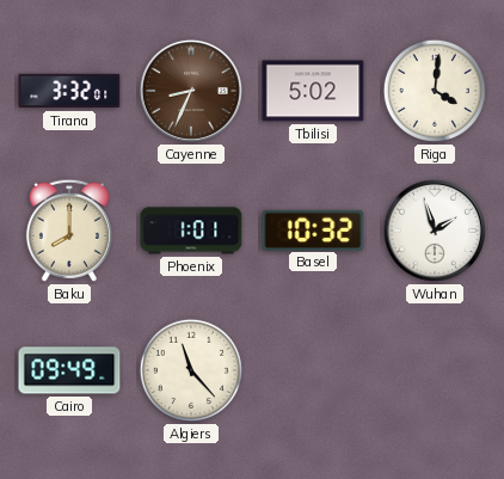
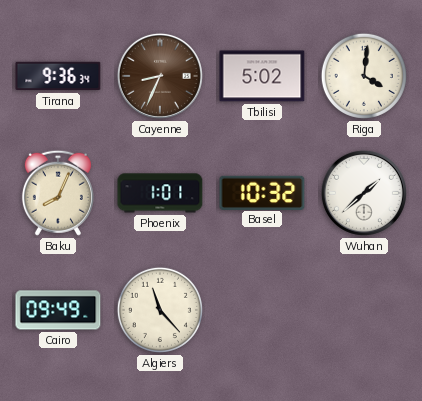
Tirana: 3:32 -> 9:36
Baku: 8:00 -> 8:04
Wuhan: 1:57 -> 1:38
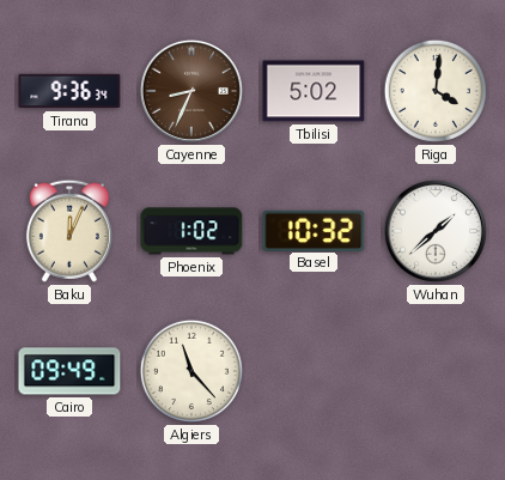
Baku: 8:04 -> 12:04
Phoenix: 1:01 -> 1:02
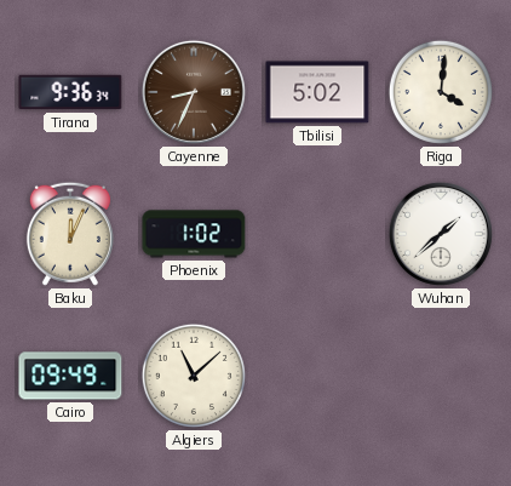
Basel: 10:32 -> none
Algiers: 11:23 -> 11:08
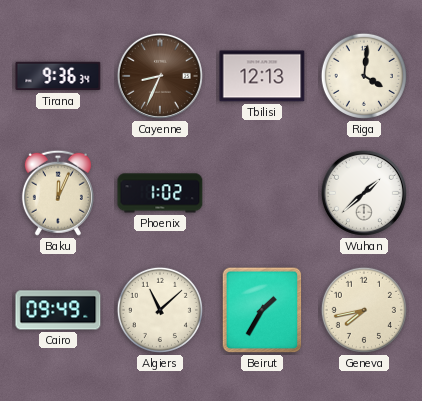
Tbilisi: 5:02 -> 12:13
Beirut: none -> 1:35
Geneva: none -> 7:43
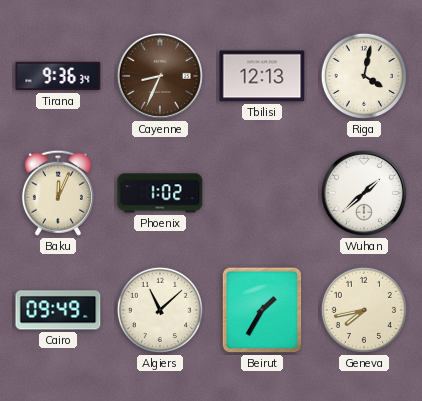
Riga: 4:01 -> 4:02
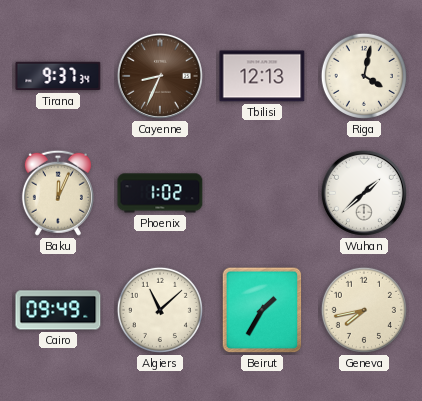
Tirana: 9:36 -> 9:37
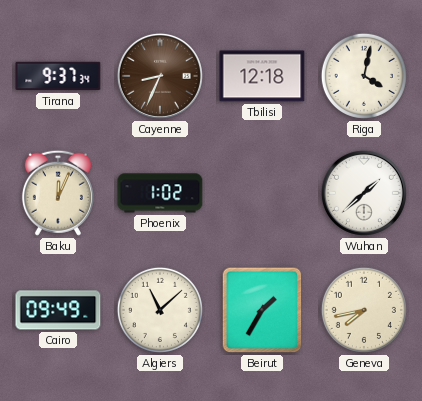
Tbilisi: 12:13 -> 12:18
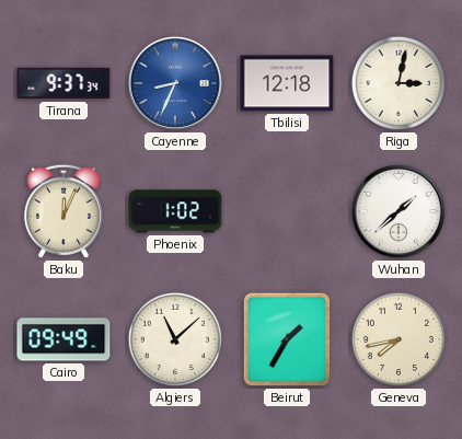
Cayenne dial: brown -> blue
Riga: 4:02 -> 3:02
